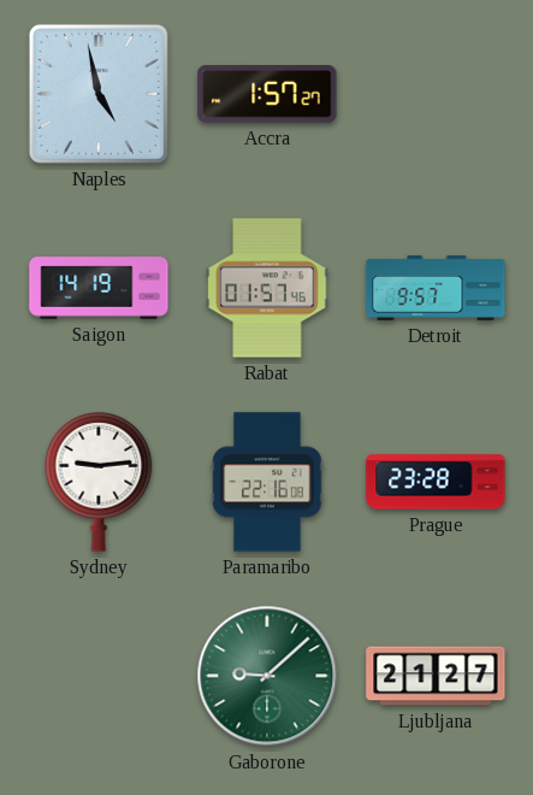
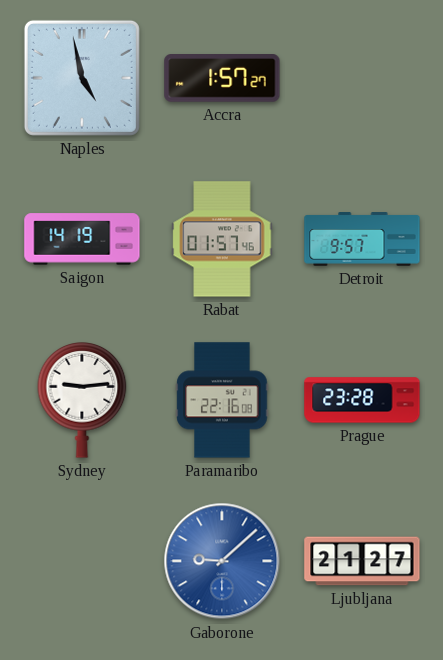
Gaborone dial: green -> blue
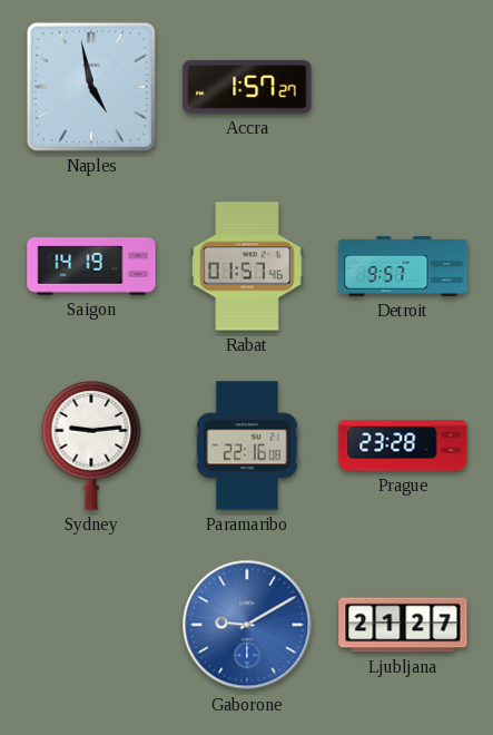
Gaborone: 9:08 -> 9:10
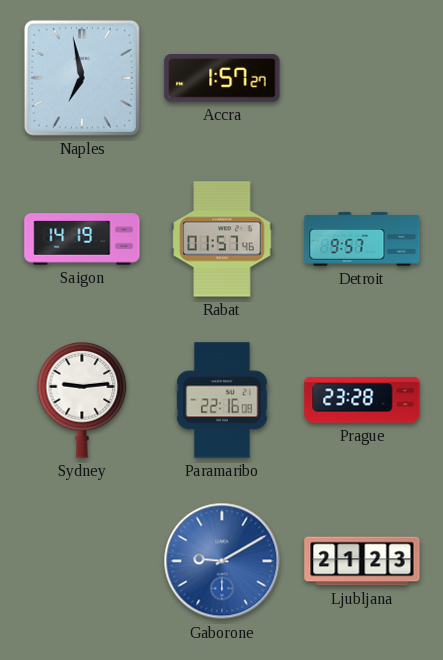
Naples: 4:58 -> 6:58
Ljubljana: 21:27 -> 21:23
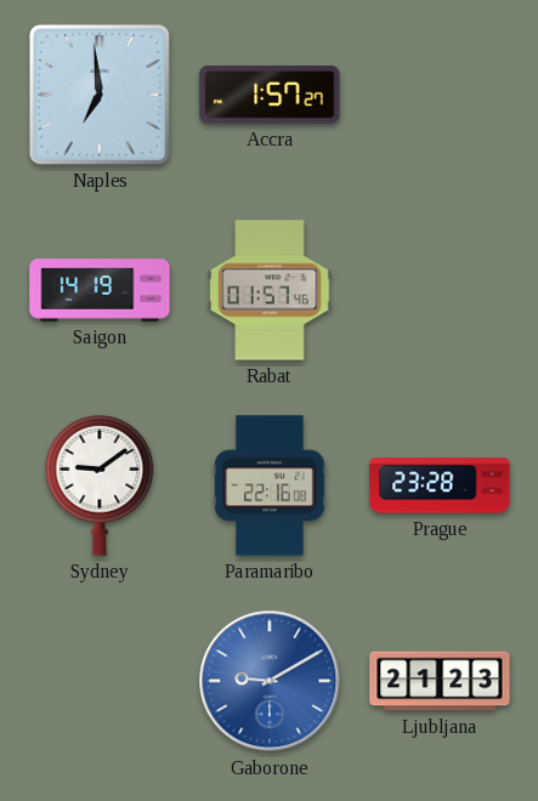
Naples: 6:58 -> 6:59
Detroit: 9:57 -> none
Sydney: 9:14 -> 9:09
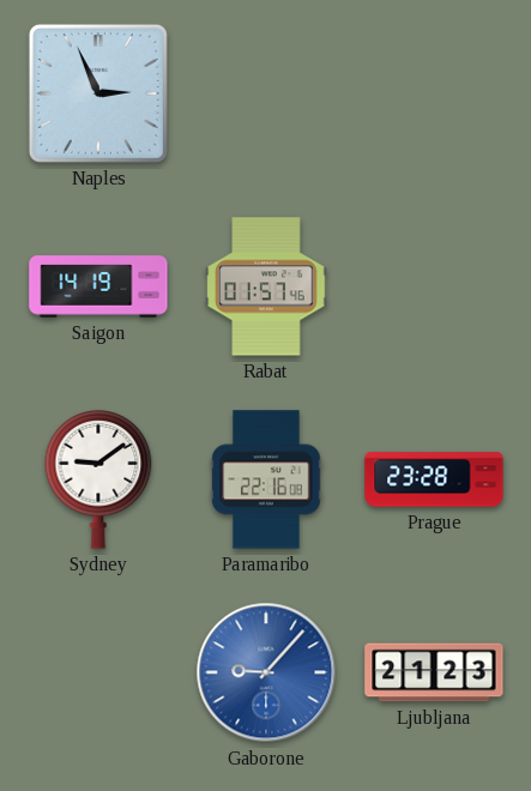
Naples: 6:59 -> 2:56
Accra: 1:57 -> none
Gaborone: 9:10 -> 9:07
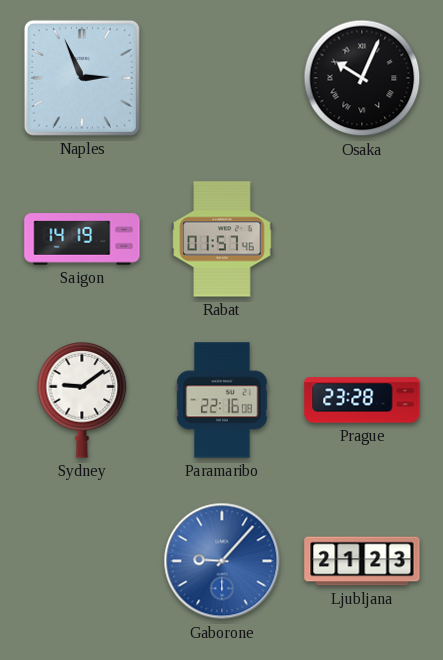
Osaka: none -> 10:04
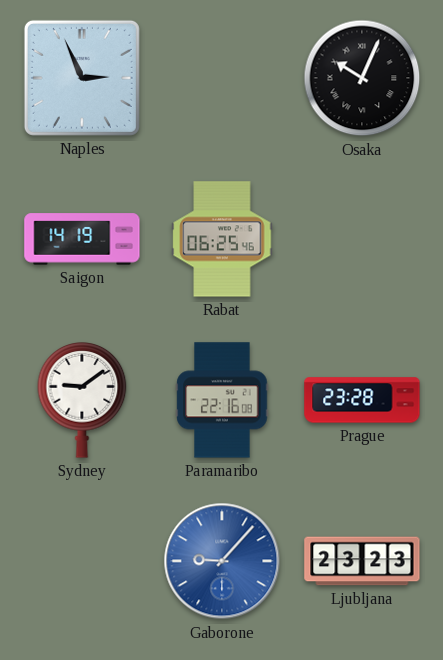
Rabat: 01:57 -> 06:25
Ljubljana: 21:23 -> 23:23
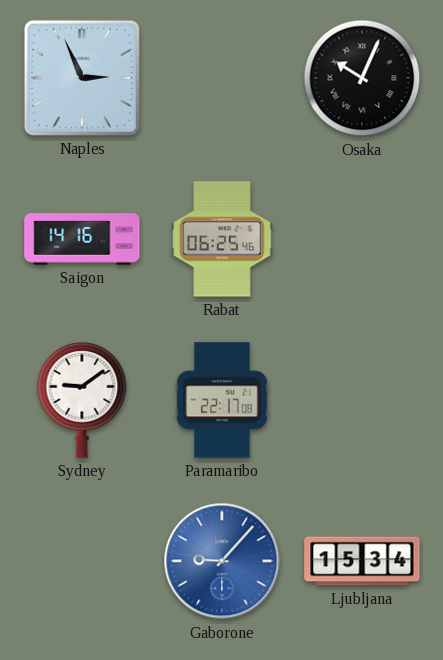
Saigon: 14:19 -> 14:16
Paramaribo: 22:16 -> 22:17
Prague: 23:28 -> none
Ljubljana: 23:23 -> 15:34
